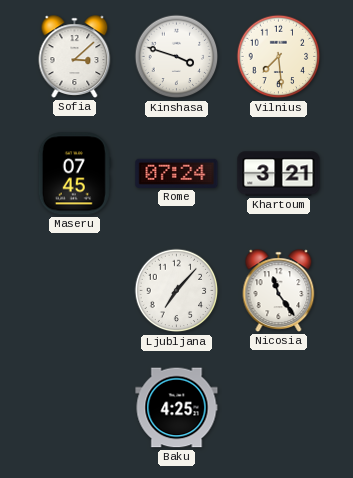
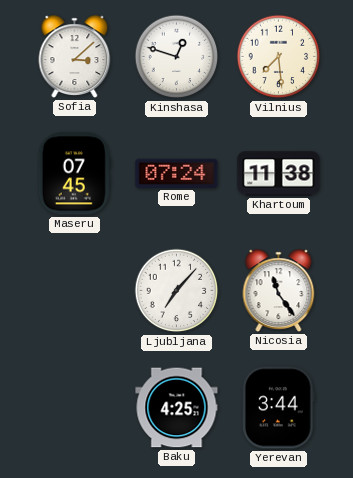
Kinshasa: 3:48 -> 12:48
Khartoum: 3:21 -> 11:38
Yerevan: none -> 3:44
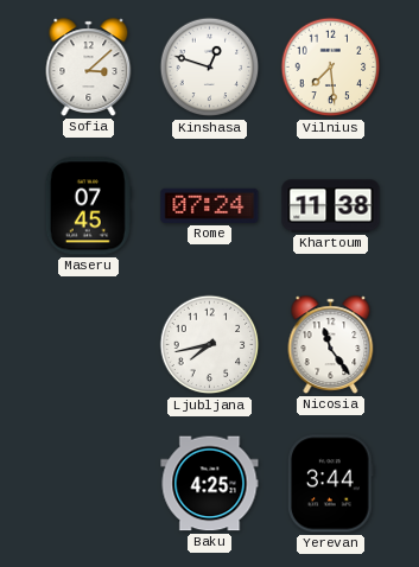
Ljubljana: 7:07 -> 7:43
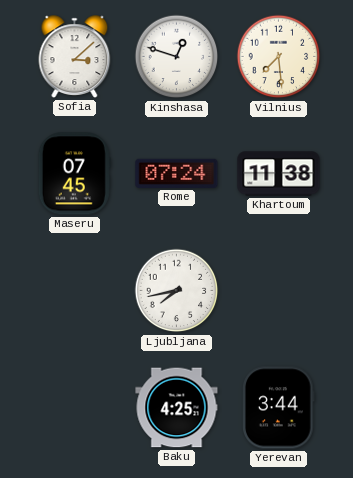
Nicosia: 11:24 -> none
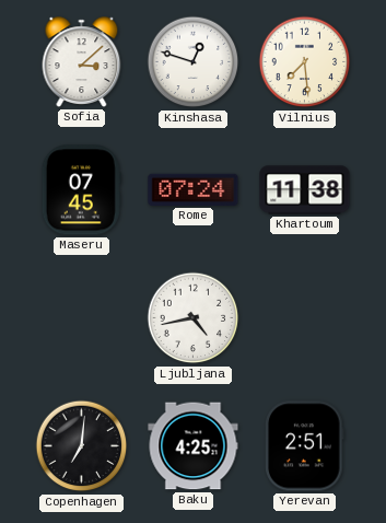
Ljubljana: 7:43 -> 4:43
Copenhagen: none -> 7:01
Yerevan: 3:44 -> 2:51
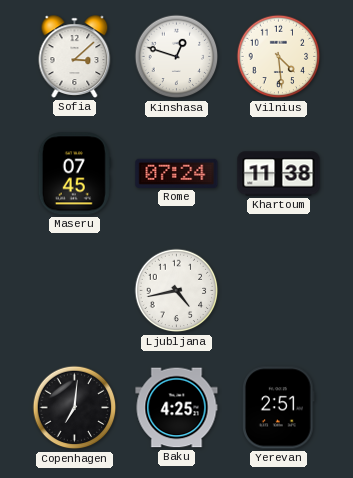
Vilnius: 7:29 -> 4:29
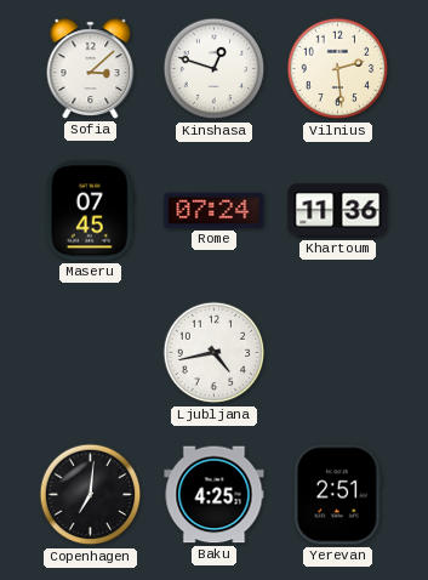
Vilnius: 4:29 -> 2:29
Khartoum: 11:38 -> 11:36
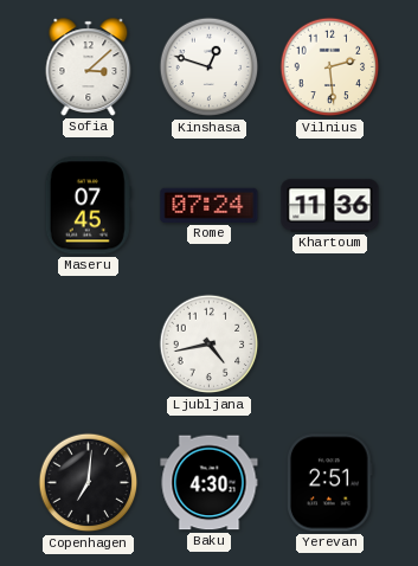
Baku: 4:25 -> 4:30
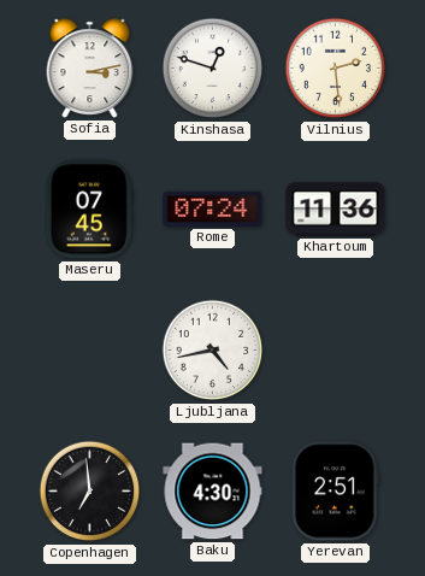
Sofia: 3:08 -> 3:13
Copenhagen: 7:01 -> 6:59
